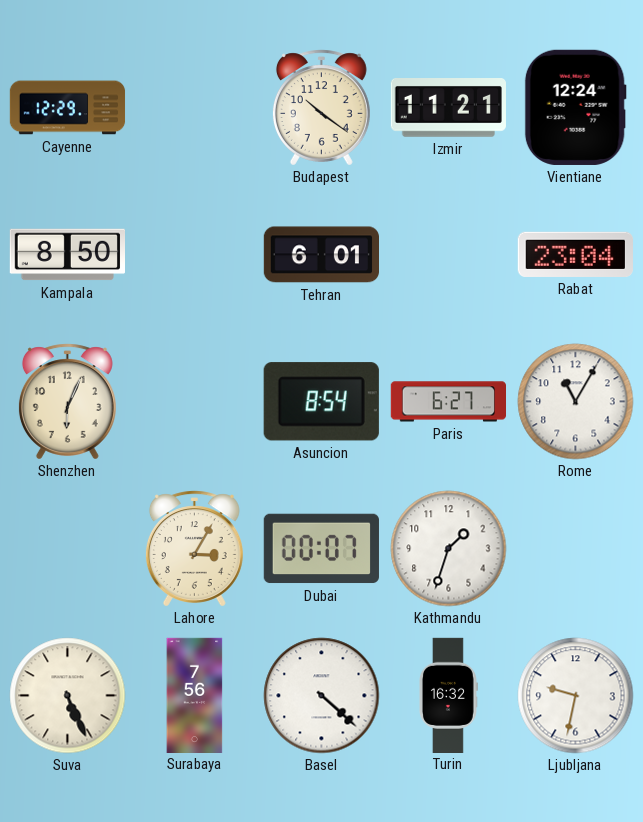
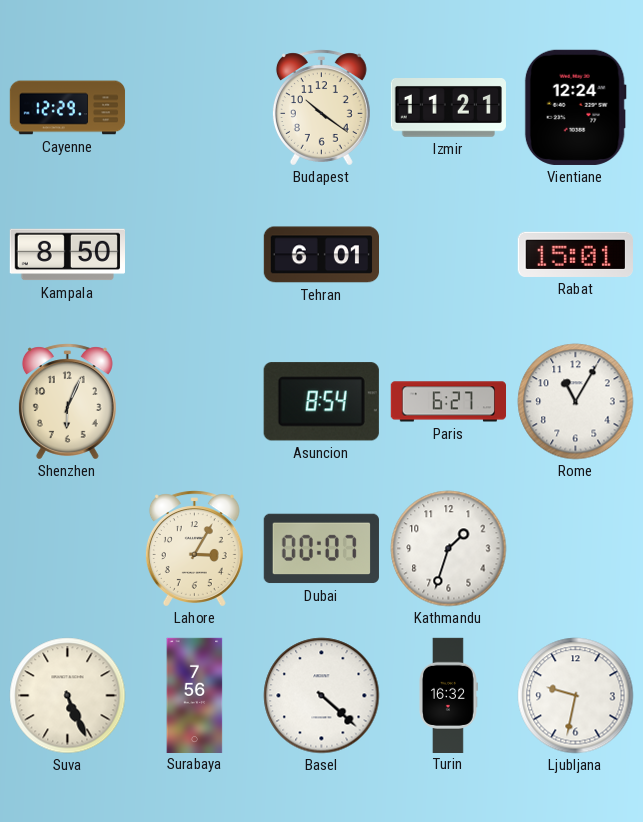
Rabat: 23:04 -> 15:01
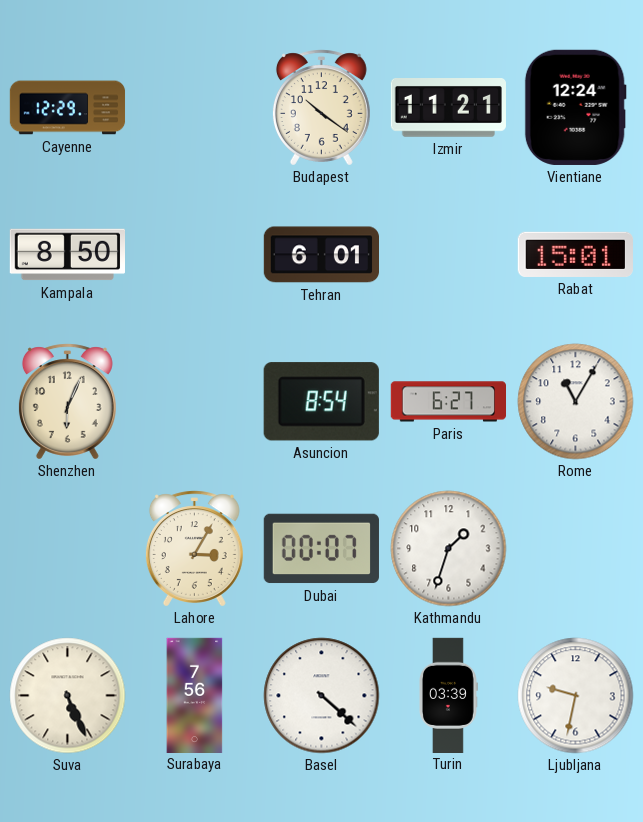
Turin: 16:32 -> 03:39
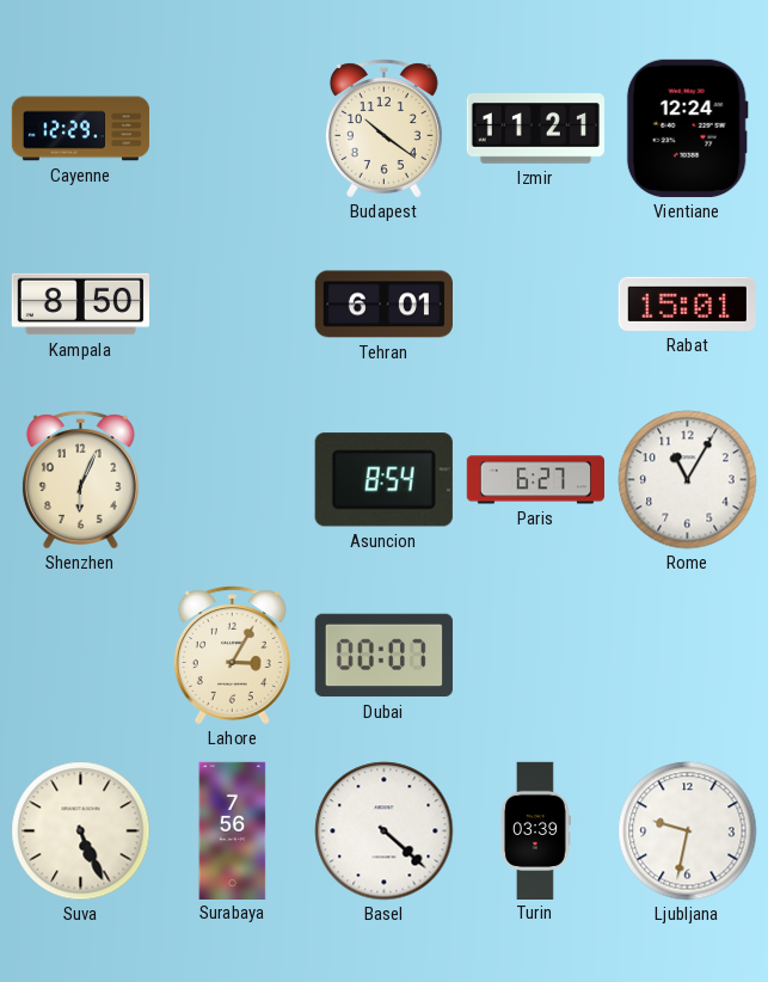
Kathmandu: 1:33 -> none
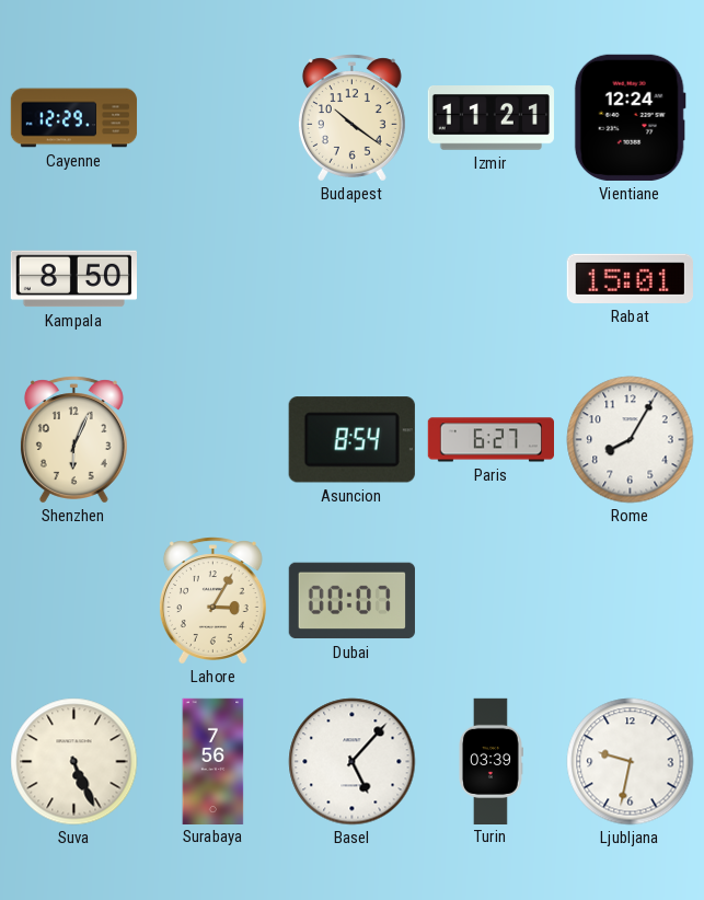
Tehran: 6:01 -> none
Rome: 11:05 -> 8:05
Basel: 4:22 -> 5:07
